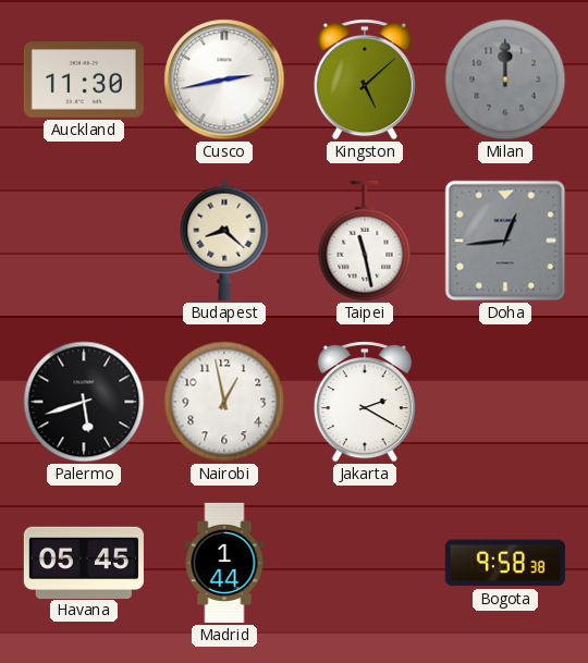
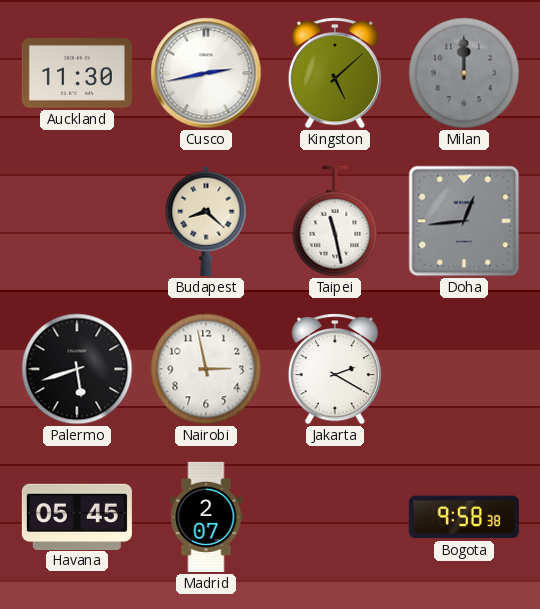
Nairobi: 12:58 -> 2:58
Madrid: 1:44 -> 2:07
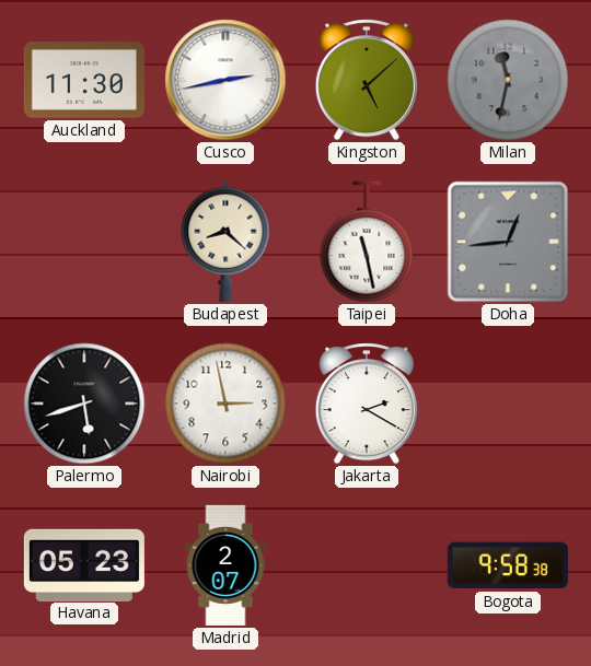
Milan: 12:00 -> 11:32
Havana: 05:45 -> 05:23
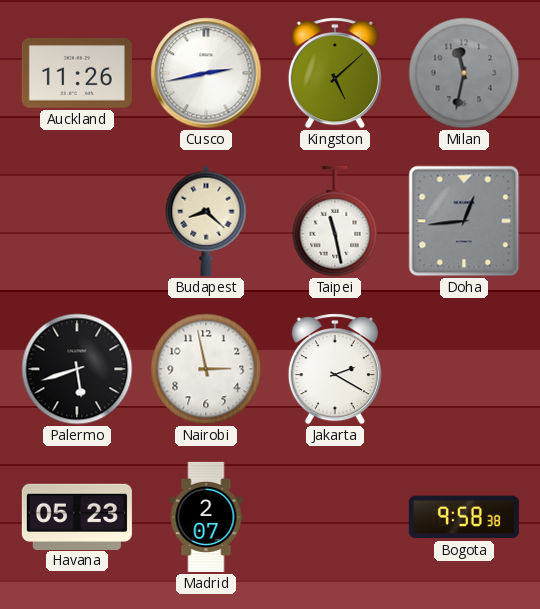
Auckland: 11:30 -> 11:26
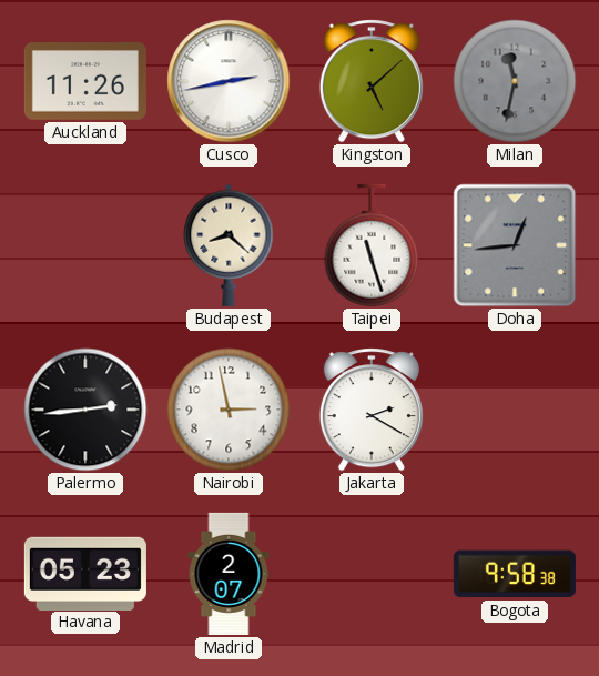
Taipei: 11:28 -> 11:27
Palermo: 5:42 -> 2:44
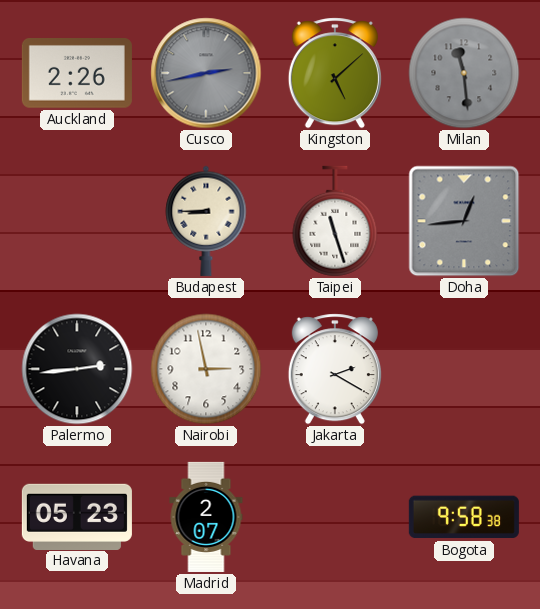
Auckland: 11:26 -> 2:26
Cusco dial: white -> grey
Milan: 11:32 -> 11:29
Budapest: 8:22 -> 8:45
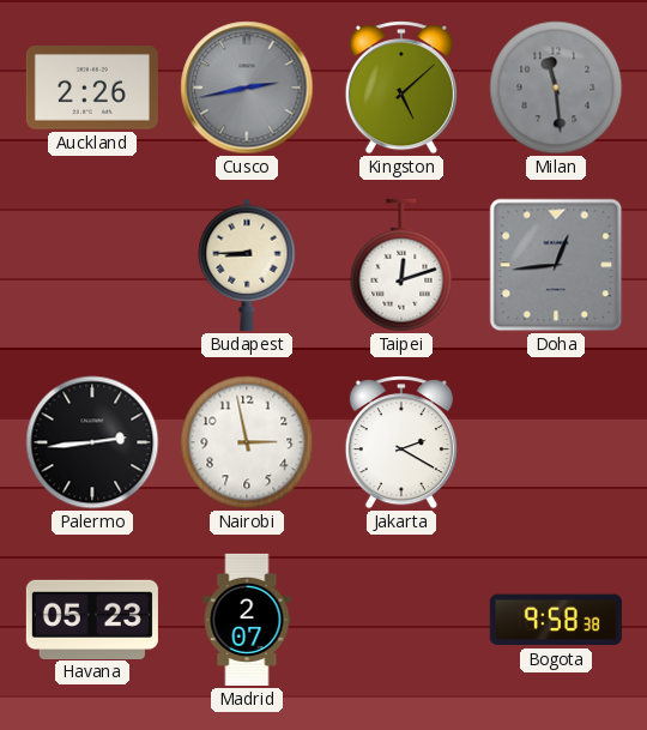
Taipei: 11:27 -> 12:12
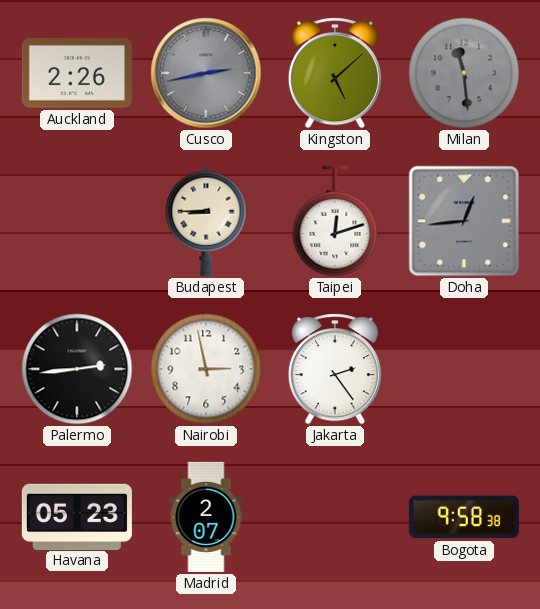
Jakarta: 2:20 -> 2:24
